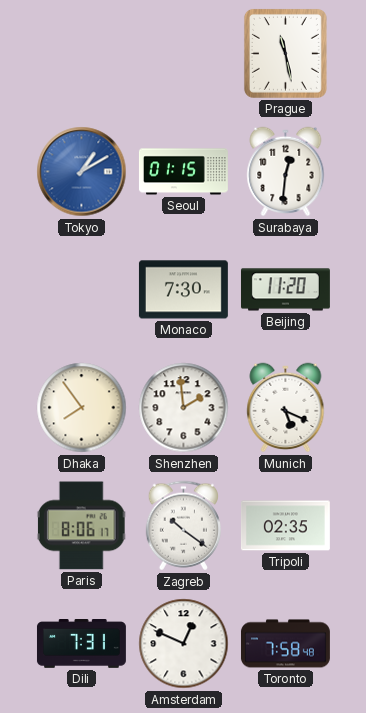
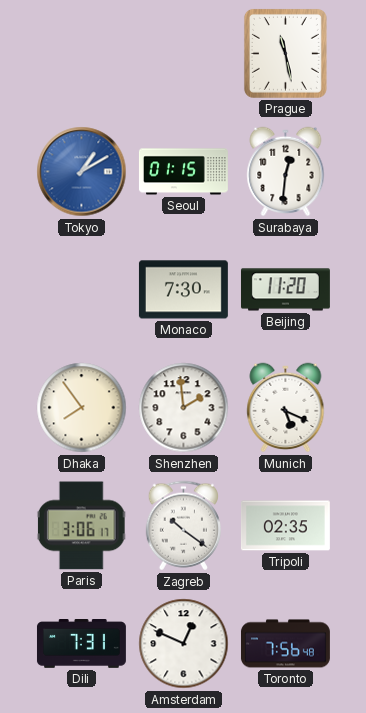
Paris: 8:06 -> 3:06
Toronto: 7:58 -> 7:56
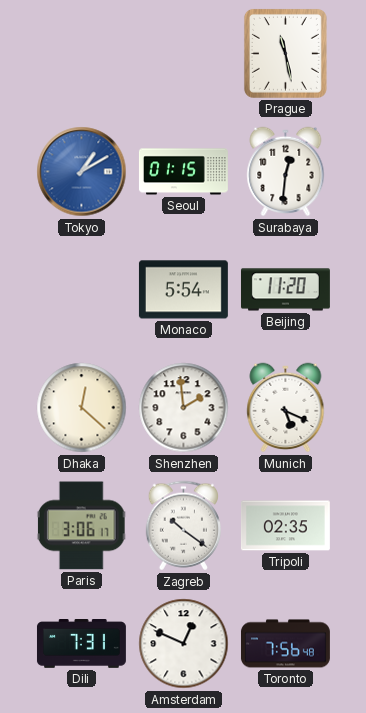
Monaco: 7:30 -> 5:54
Dhaka: 7:54 -> 12:22
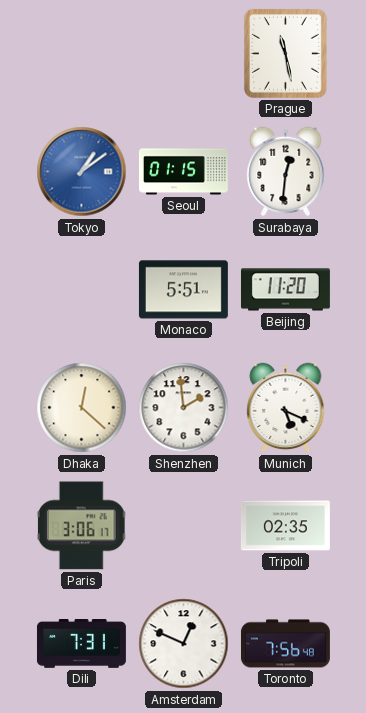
Tokyo: 1:10 -> 1:09
Monaco: 5:54 -> 5:51
Zagreb: 10:21 -> none
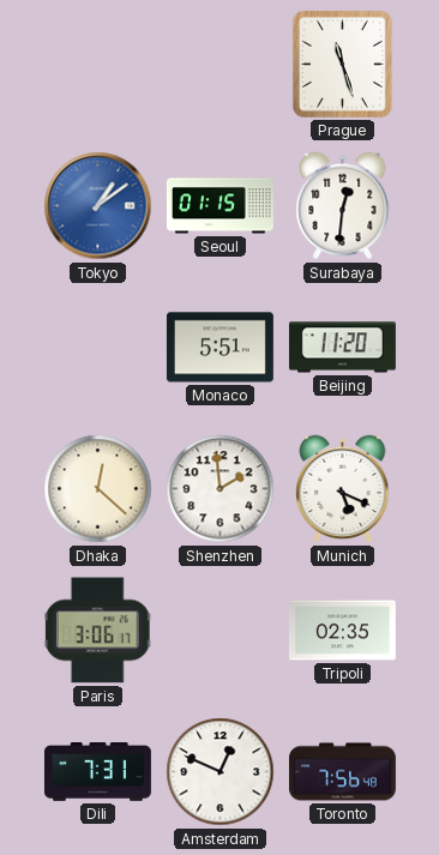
Prague: 11:28 -> 11:27
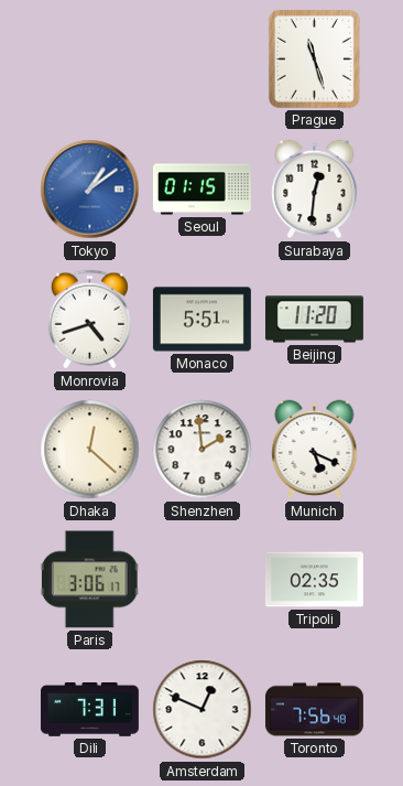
Monrovia: none -> 4:42
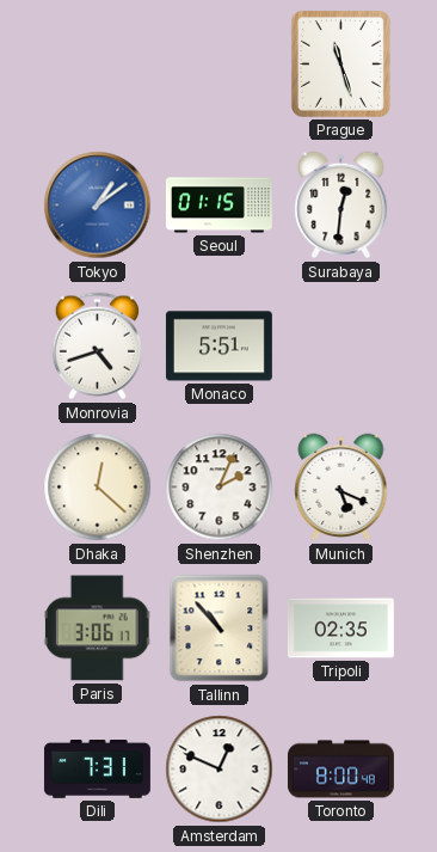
Beijing: 11:20 -> none
Shenzhen: 1:59 -> 2:04
Tallinn: none -> 10:53
Toronto: 7:56 -> 8:00
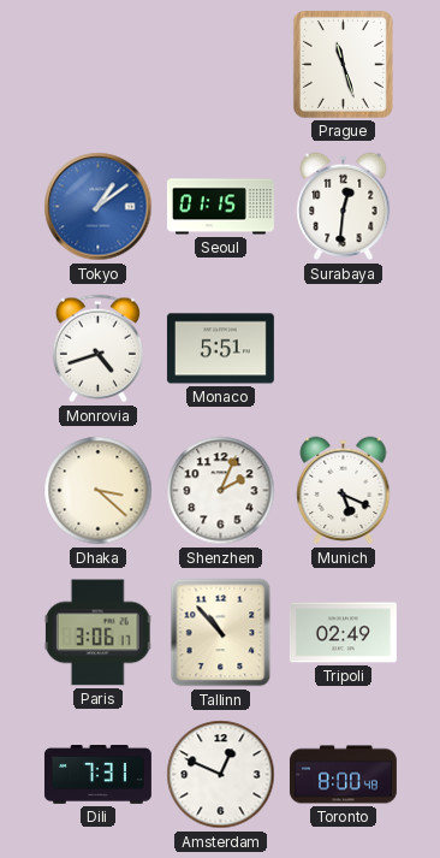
Dhaka: 12:22 -> 3:22
Tripoli: 02:35 -> 02:49
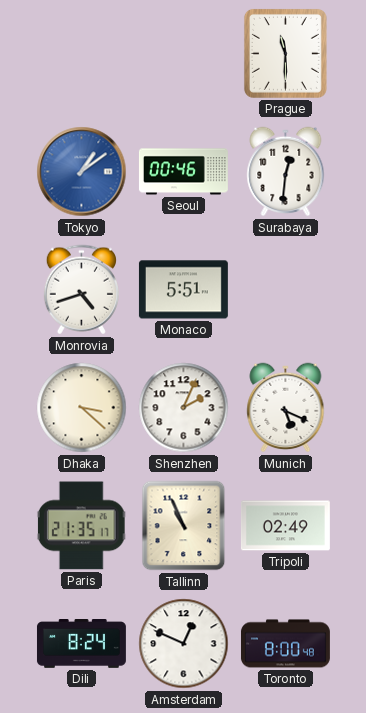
Prague: 11:27 -> 11:30
Seoul: 01:15 -> 00:46
Paris: 3:06 -> 21:35
Tallinn: 10:53 -> 10:56
Dili: 7:31 -> 8:24
